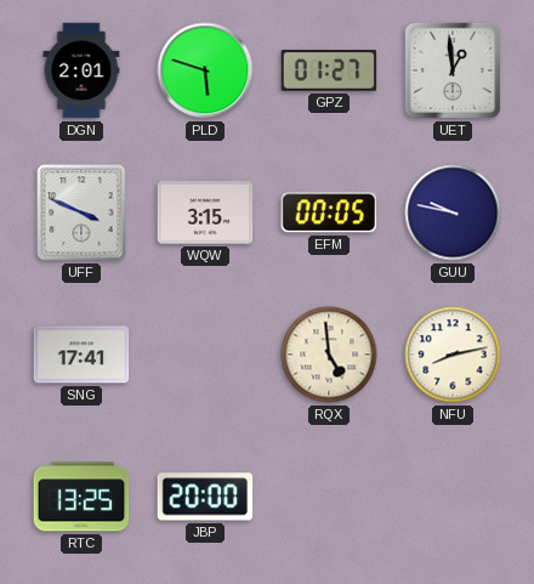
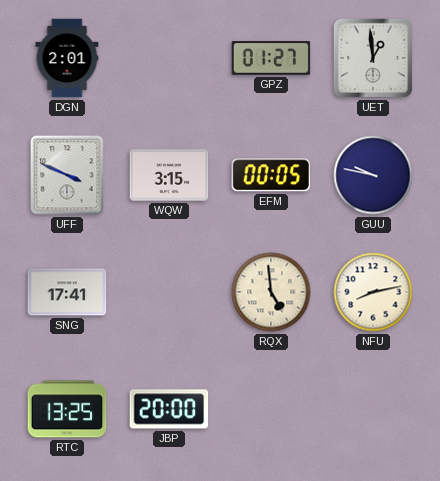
PLD: 5:48 -> none
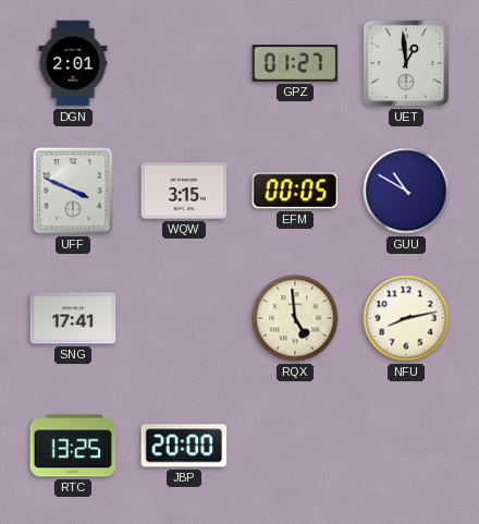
GUU: 9:47 -> 10:50
